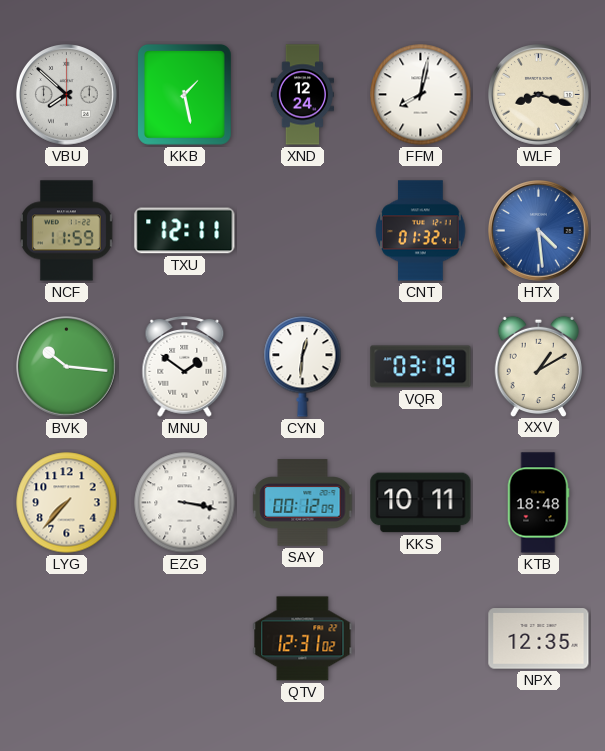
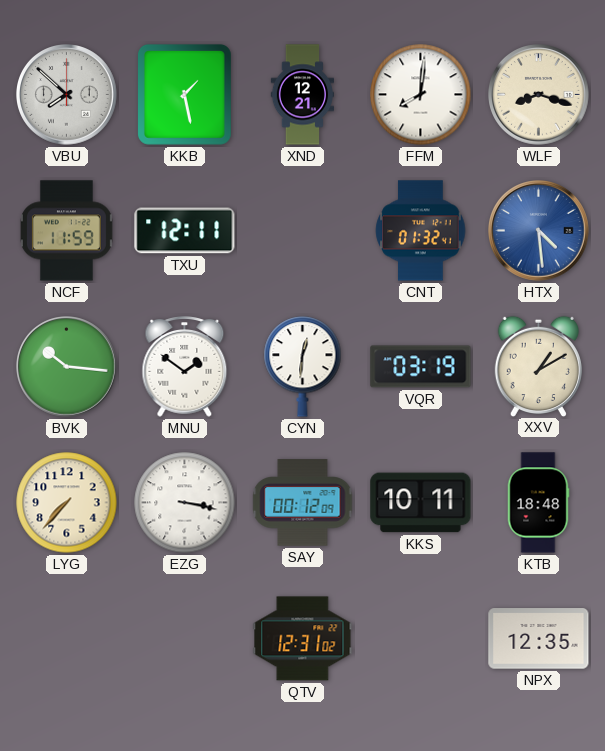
XND: 12:24 -> 12:21
FFM: 8:02 -> 8:01
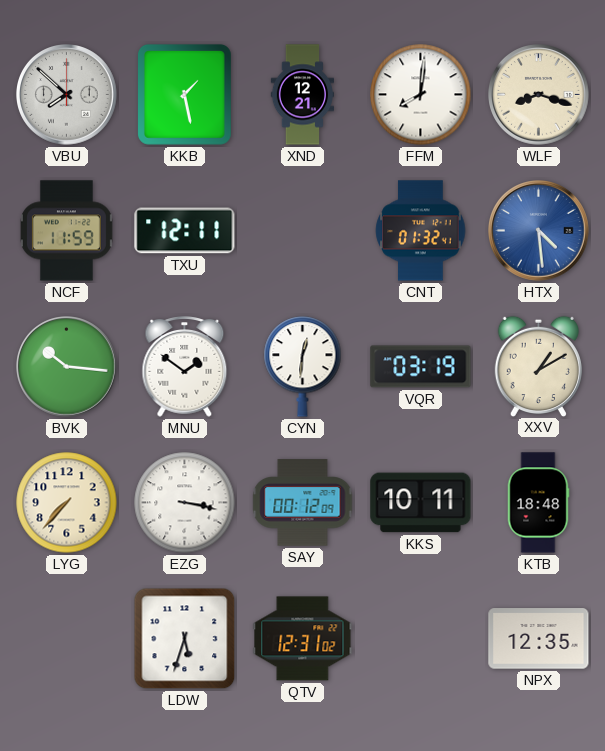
LDW: none -> 5:33
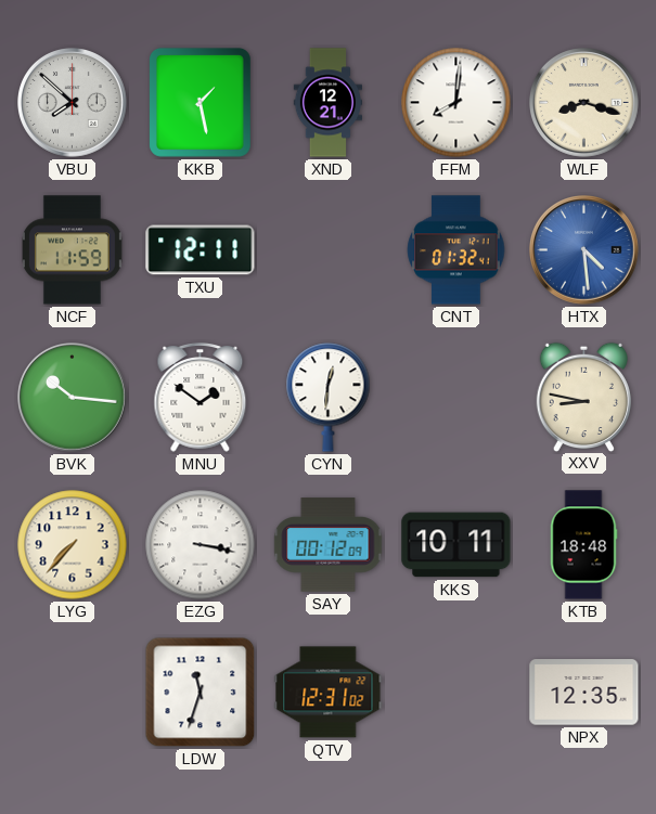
VQR: 03:19 -> none
XXV: 1:10 -> 8:47
LDW: 5:33 -> 11:33
